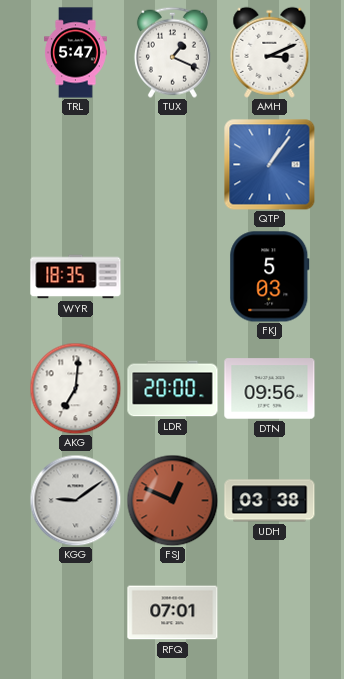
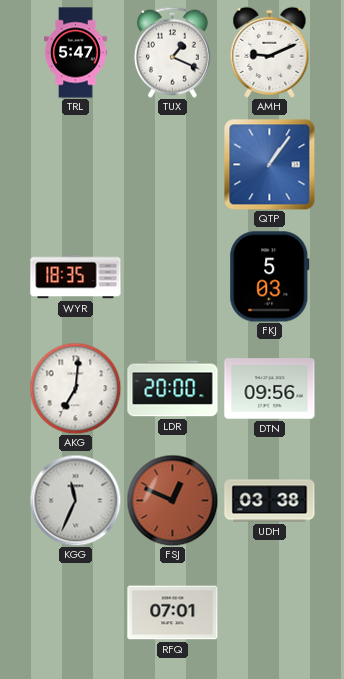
AMH: 3:11 -> 9:11
KGG: 9:09 -> 11:34
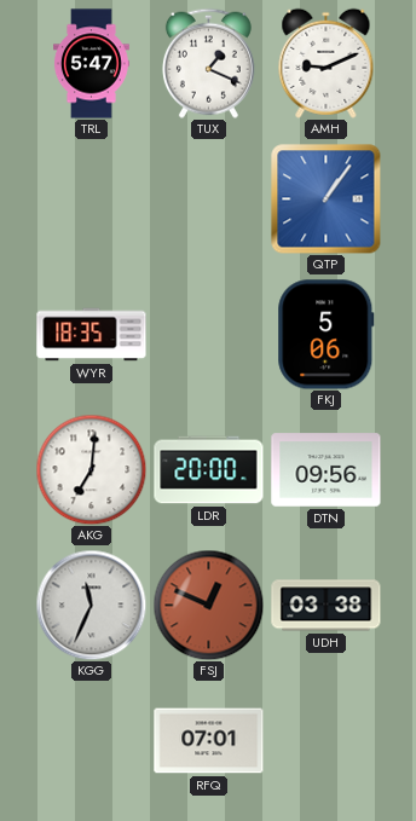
FKJ: 5:03 -> 5:06
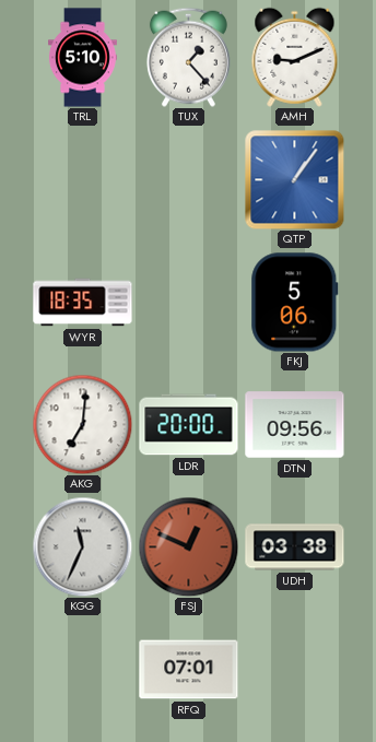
TRL: 5:47 -> 5:10
TUX: 1:19 -> 1:23
